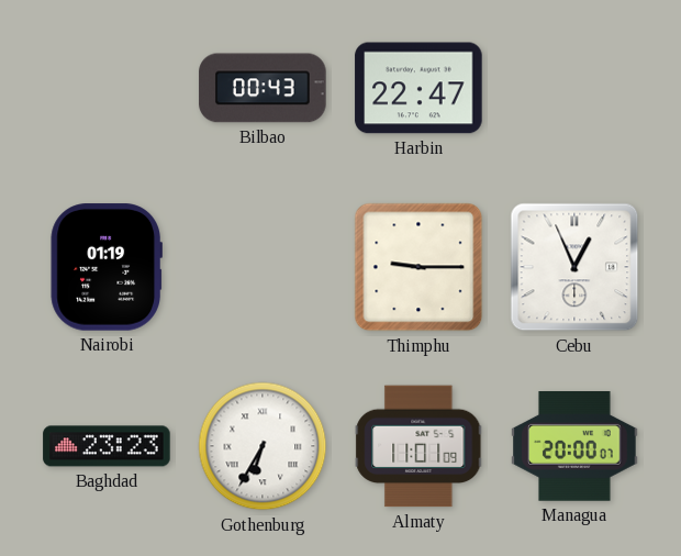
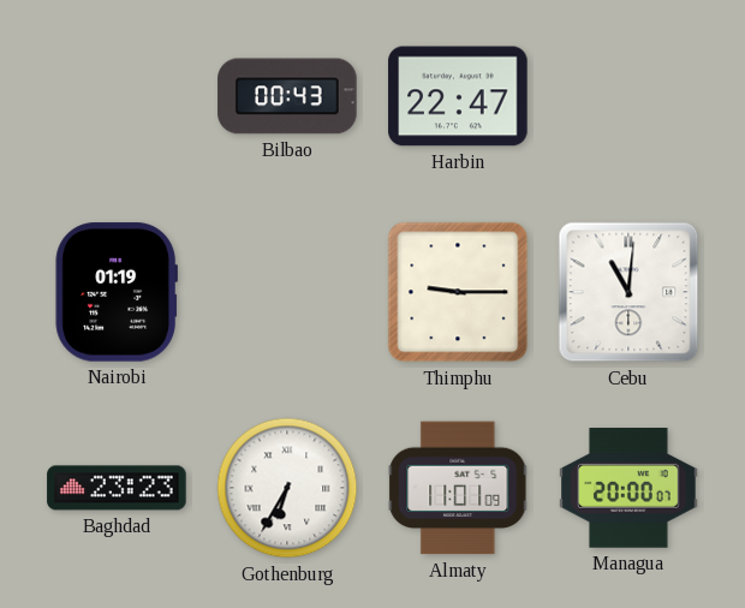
Cebu: 12:56 -> 11:01
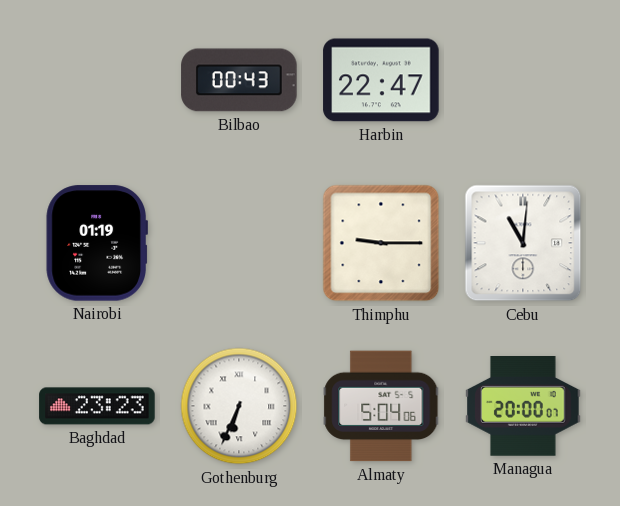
Gothenburg: 6:35 -> 6:34
Almaty: 11:01 -> 5:04
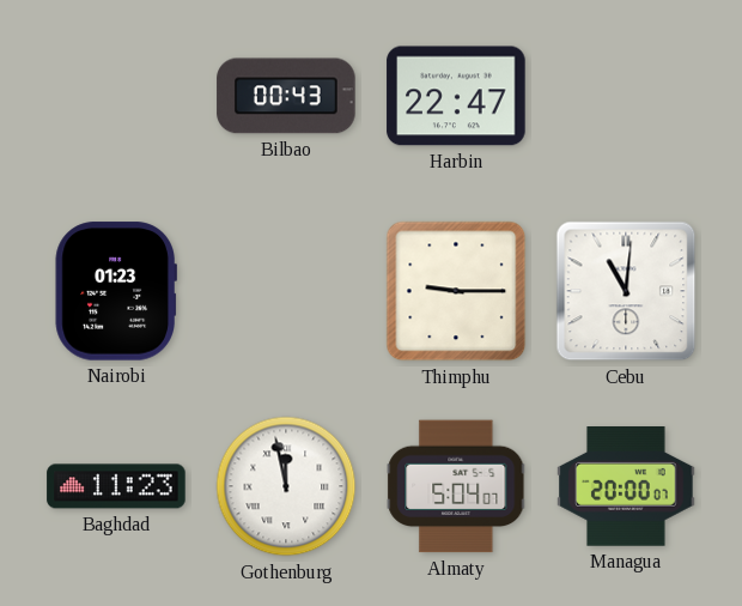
Nairobi: 01:19 -> 01:23
Baghdad: 23:23 -> 11:23
Gothenburg: 6:34 -> 11:58
Almaty: 5:04:06 -> 5:04:07
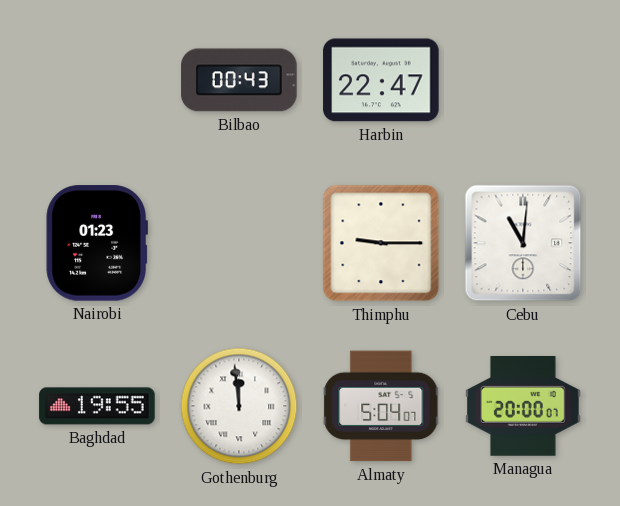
Baghdad: 11:23 -> 19:55
Gothenburg: 11:58 -> 11:59
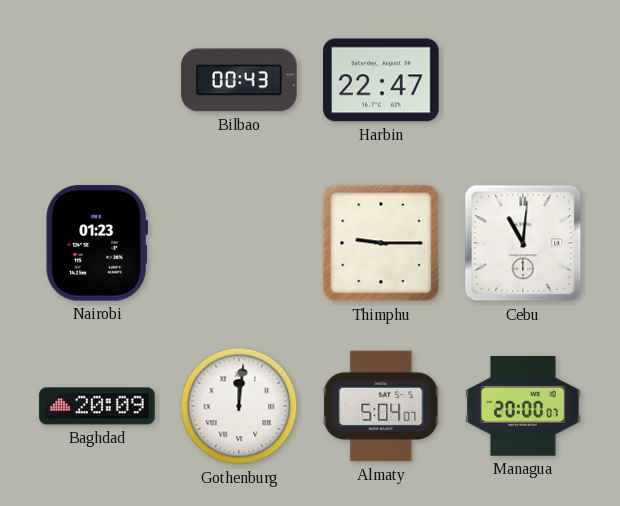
Baghdad: 19:55 -> 20:09
Gothenburg: 11:59 -> 12:01
